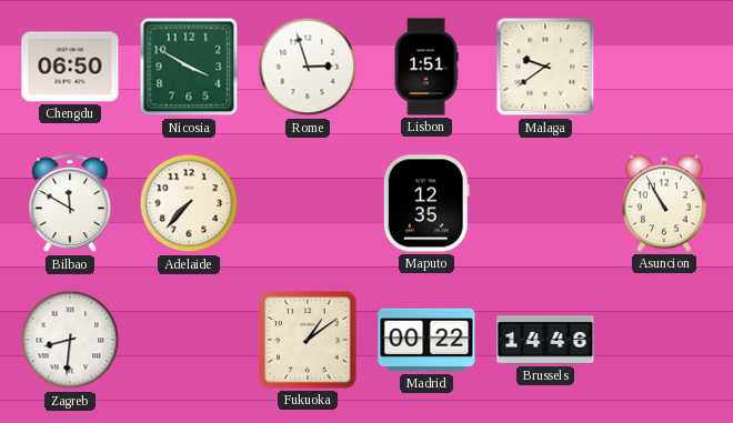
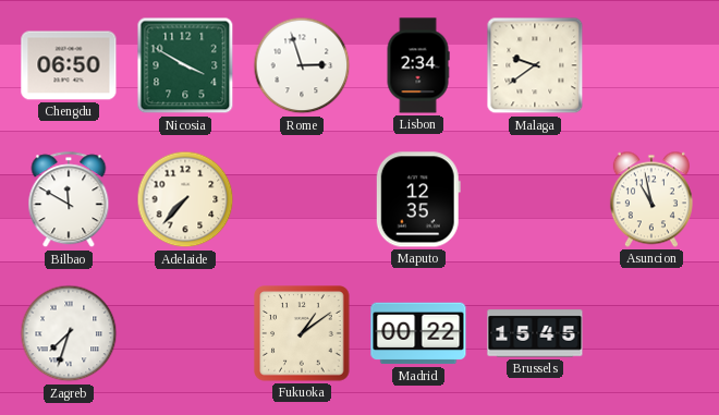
Lisbon: 1:51 -> 2:34
Asuncion: 10:55 -> 10:58
Zagreb: 8:31 -> 7:33
Brussels: 14:46 -> 15:45
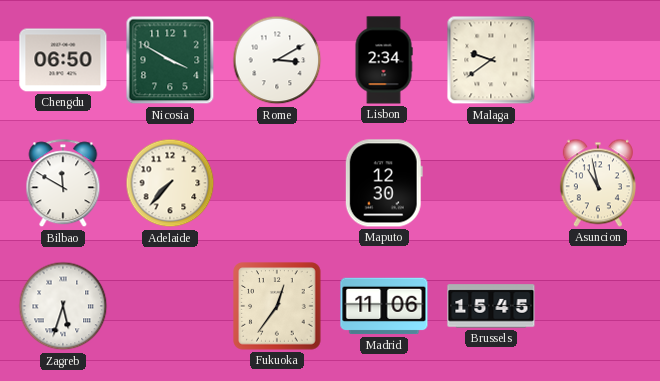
Rome: 2:57 -> 3:10
Maputo: 12:35 -> 12:30
Zagreb: 7:33 -> 5:33
Fukuoka: 1:09 -> 12:36
Madrid: 00:22 -> 11:06
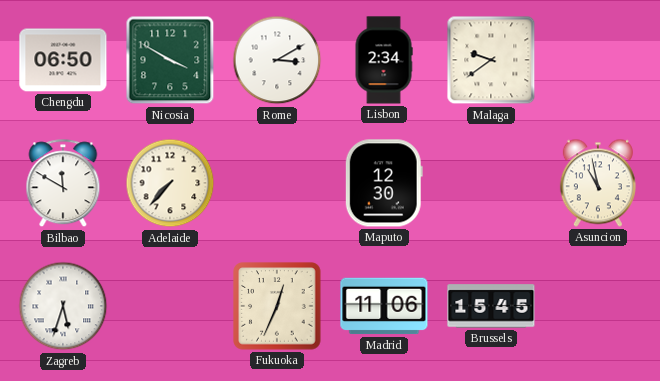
Fukuoka: 12:36 -> 12:34
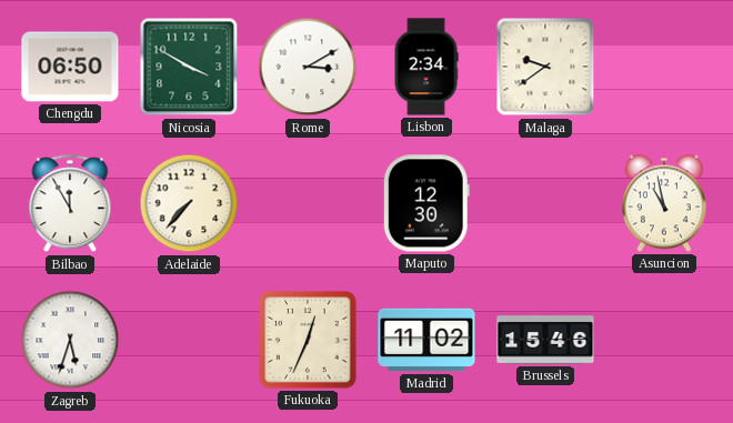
Bilbao: 11:50 -> 11:55
Madrid: 11:06 -> 11:02
Brussels: 15:45 -> 15:46
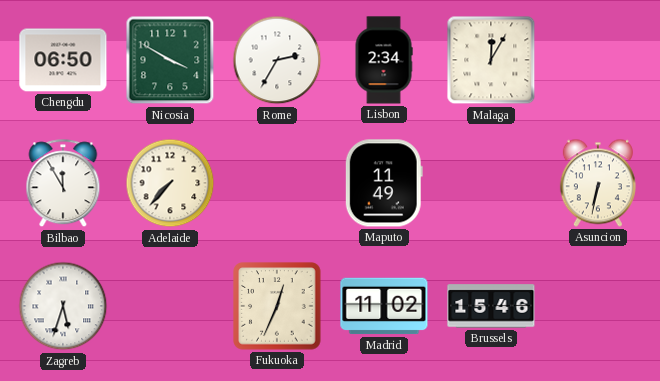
Rome: 3:10 -> 2:35
Malaga: 9:39 -> 12:05
Maputo: 12:30 -> 11:49
Asuncion: 10:58 -> 6:32
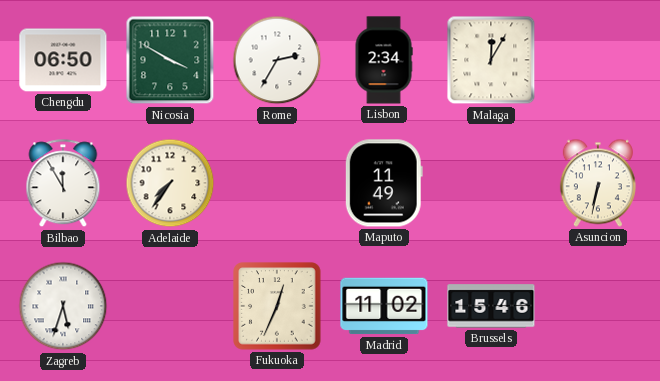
Adelaide: 7:37 -> 7:36
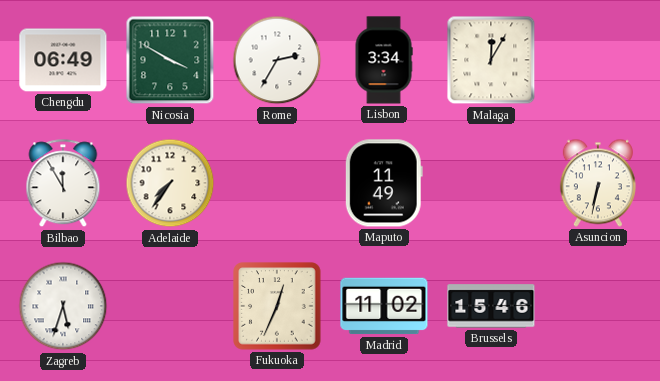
Chengdu: 06:50 -> 06:49
Lisbon: 2:34 -> 3:34
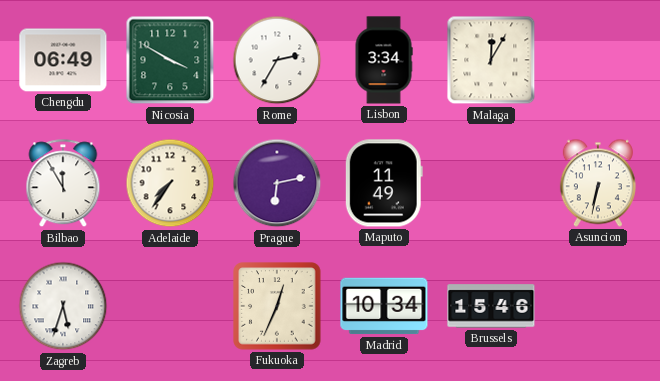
Prague: none -> 6:13
Madrid: 11:02 -> 10:34
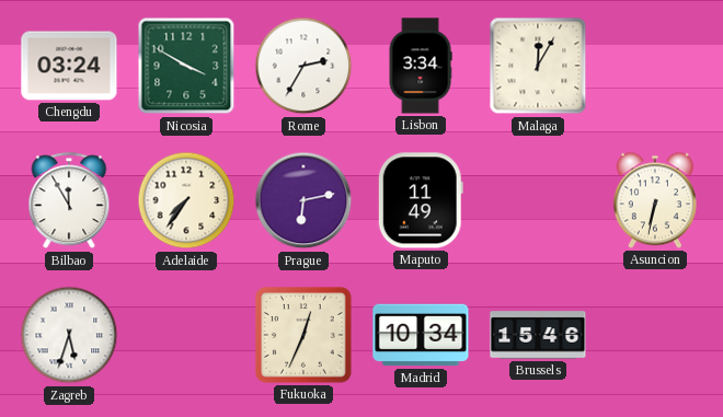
Chengdu: 06:49 -> 03:24
